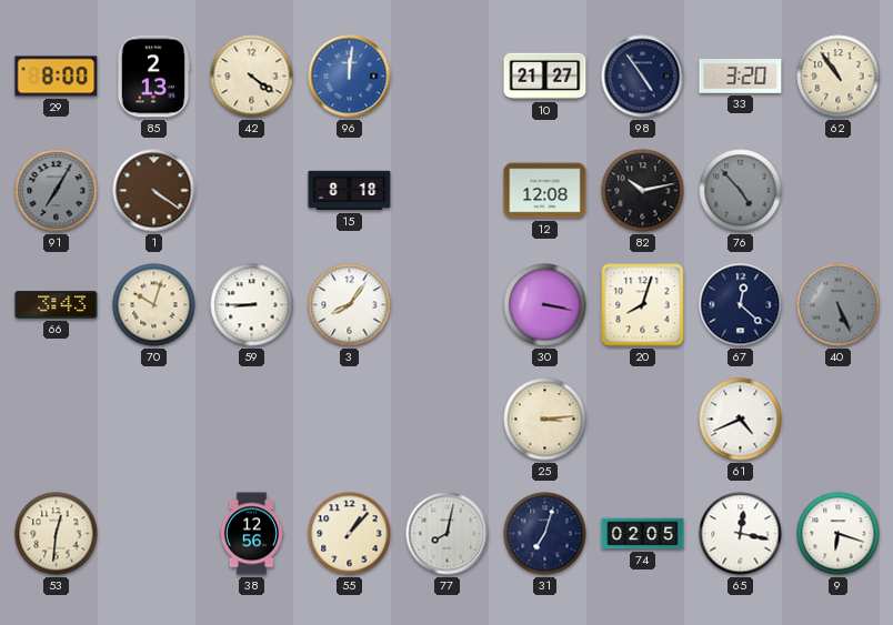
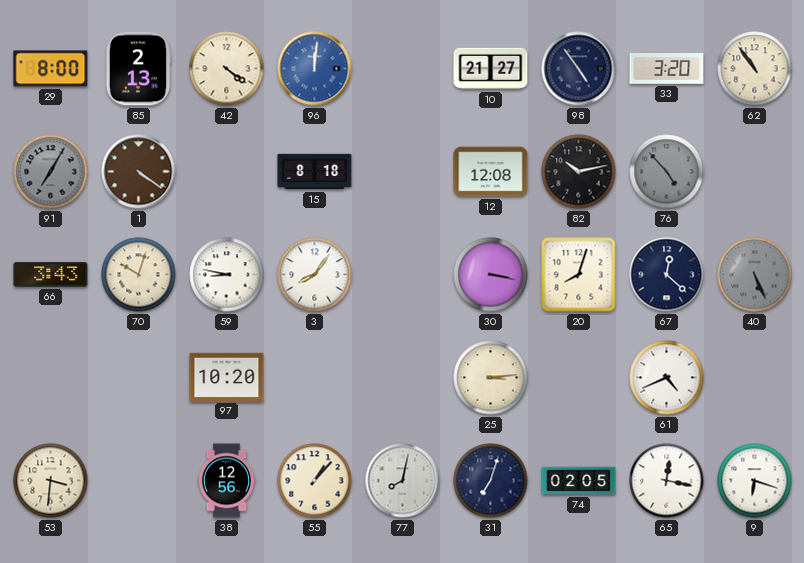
59: 8:45 -> 8:47
97: none -> 10:20
53: 12:31 -> 3:31
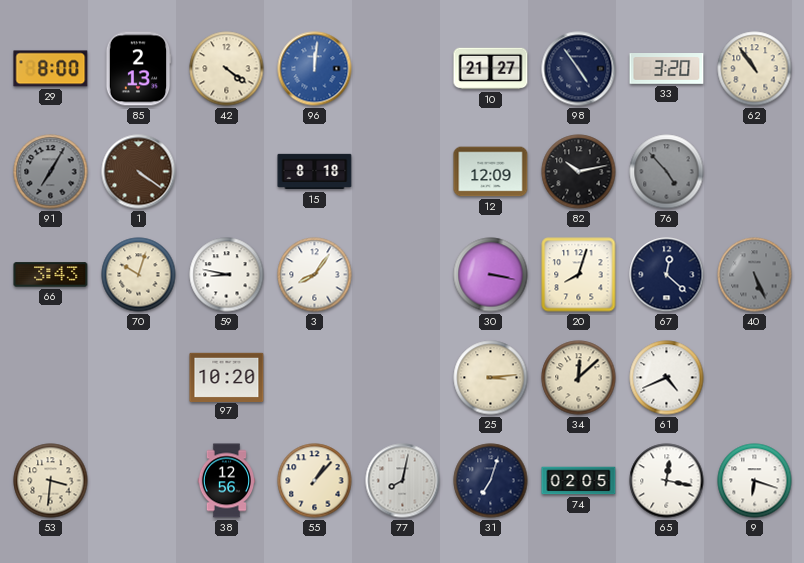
12: 12:08 -> 12:09
34: none -> 12:08
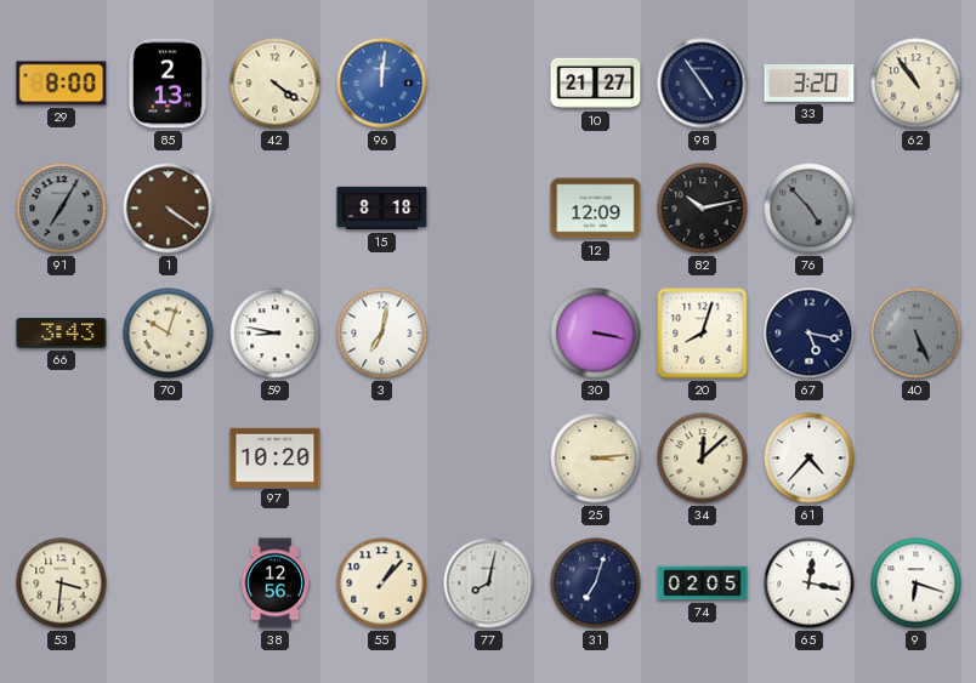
3: 8:06 -> 7:02
67: 12:22 -> 5:17
61: 4:41 -> 4:37
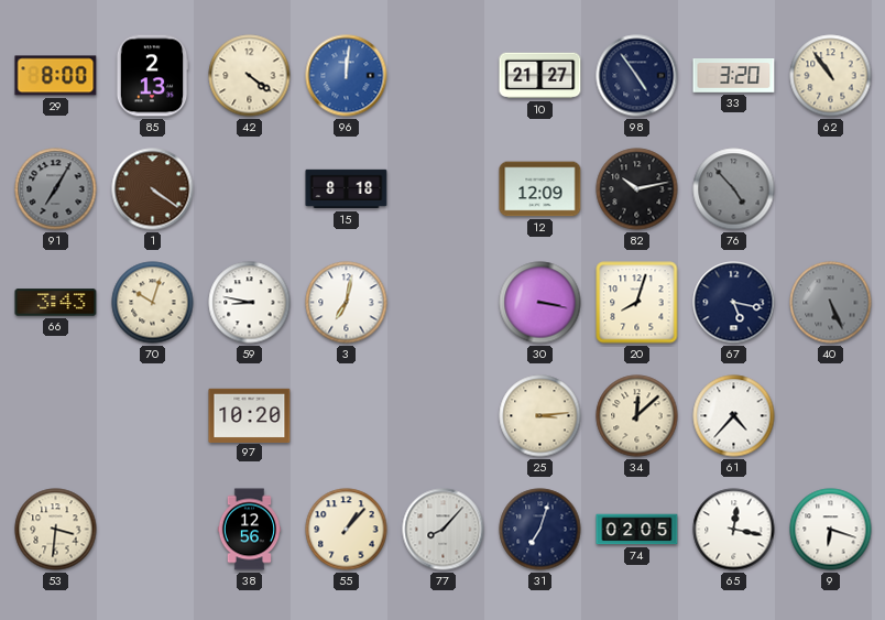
77: 8:02 -> 8:07
